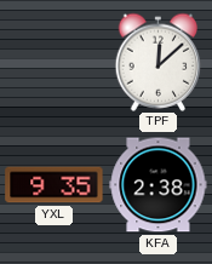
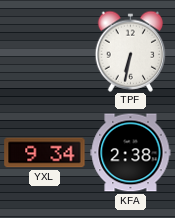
TPF: 12:08 -> 6:32
YXL: 9:35 -> 9:34
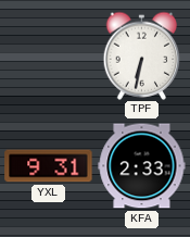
YXL: 9:34 -> 9:31
KFA: 2:38 -> 2:33
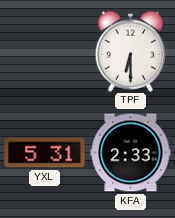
TPF: 6:32 -> 6:30
YXL: 9:31 -> 5:31
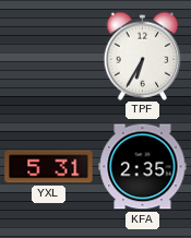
TPF: 6:30 -> 6:35
KFA: 2:33 -> 2:35
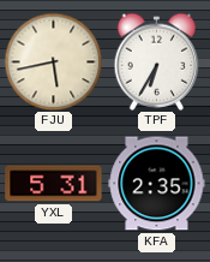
FJU: none -> 5:43
